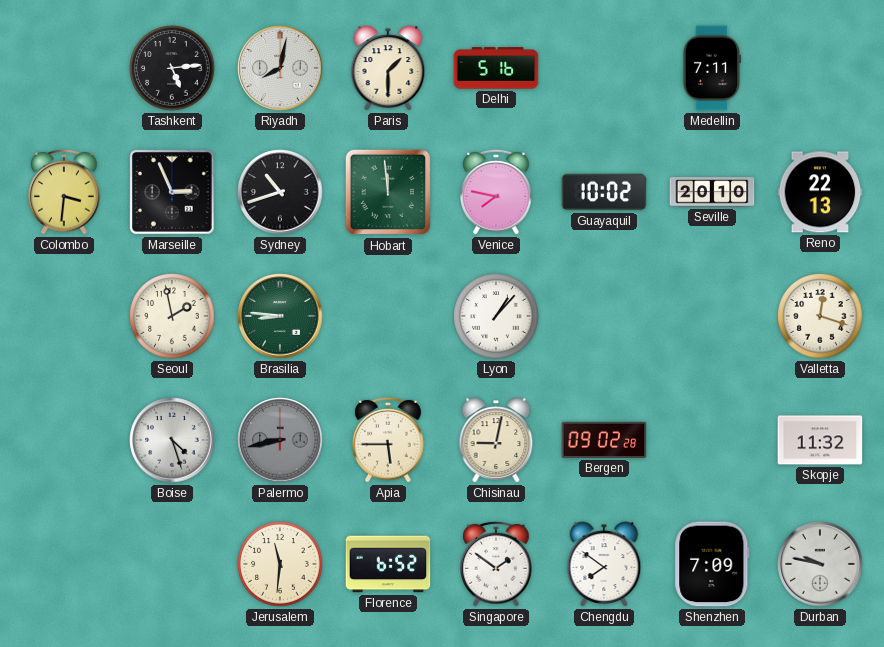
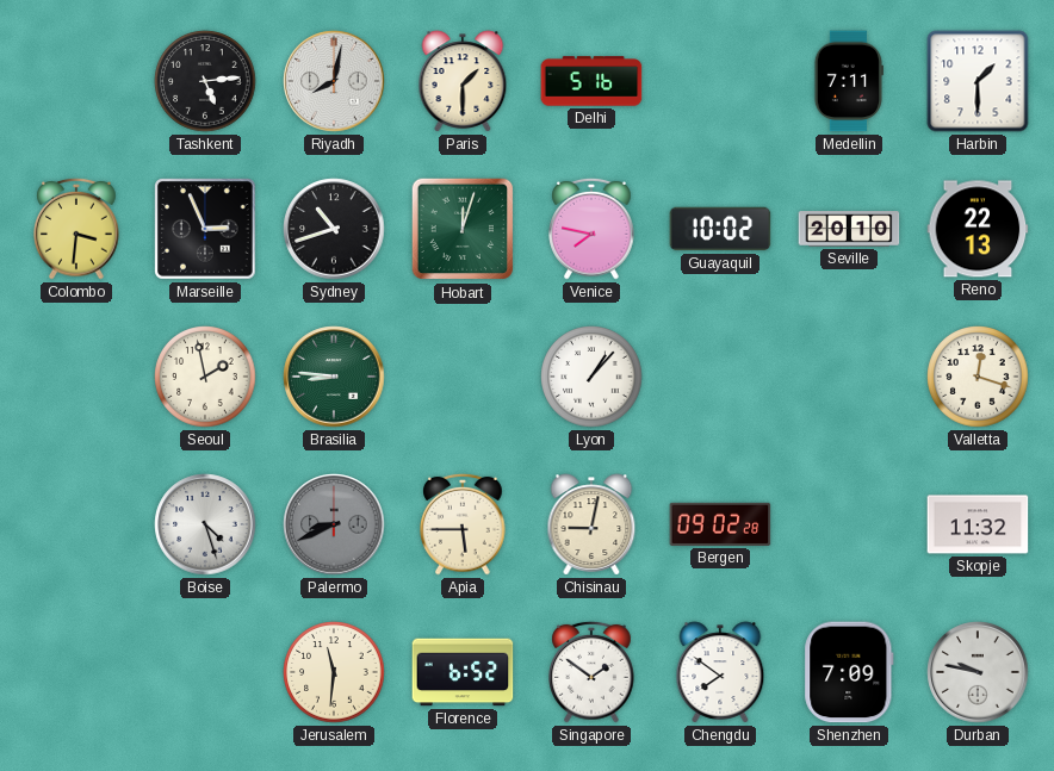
Harbin: none -> 1:30
Hobart: 11:59 -> 12:03
Palermo: 8:43 -> 8:41
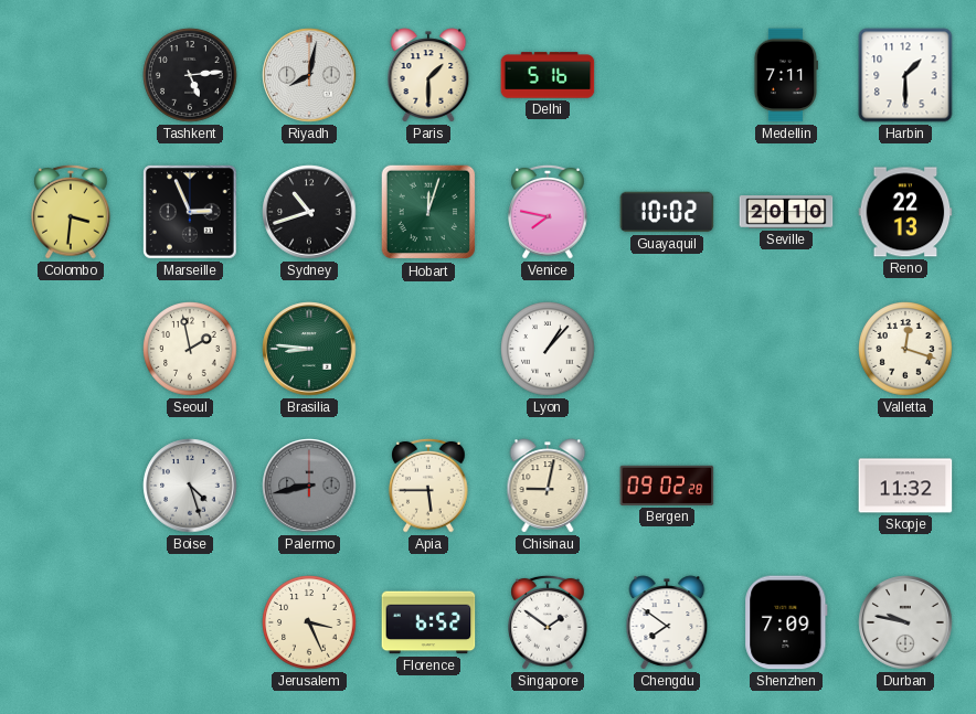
Palermo: 8:41 -> 8:43
Jerusalem: 11:31 -> 3:26
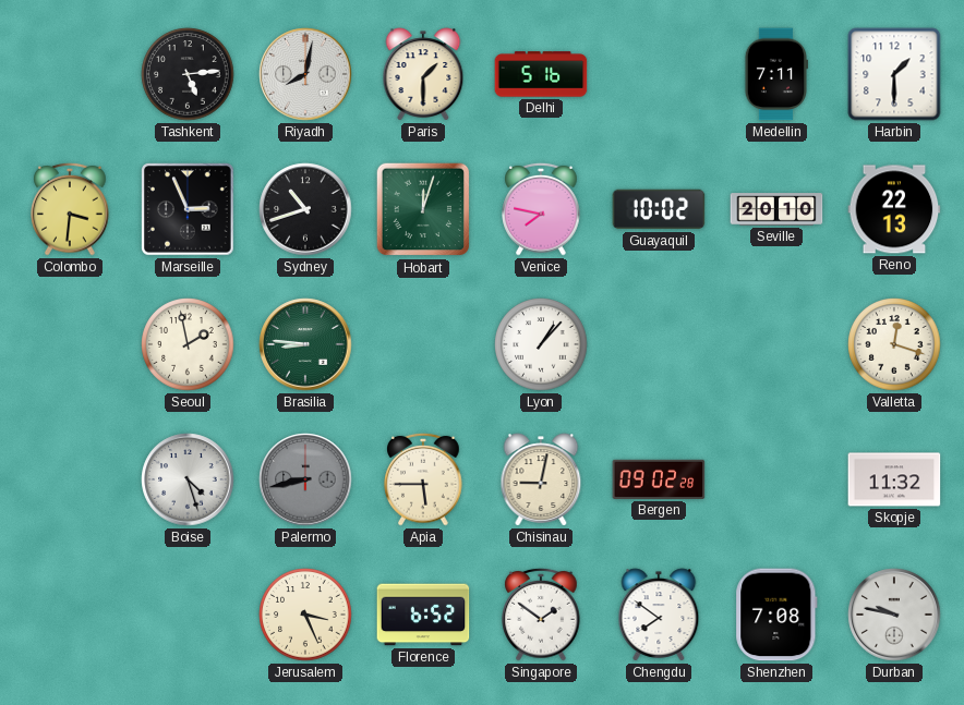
Shenzhen: 7:09 -> 7:08
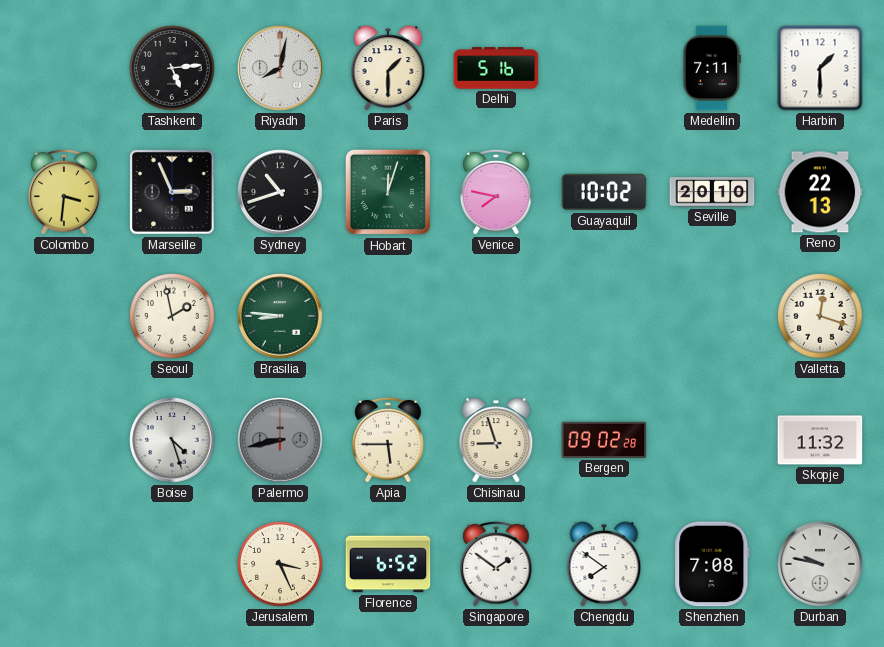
Lyon: 1:07 -> none
Chisinau: 9:02 -> 8:57
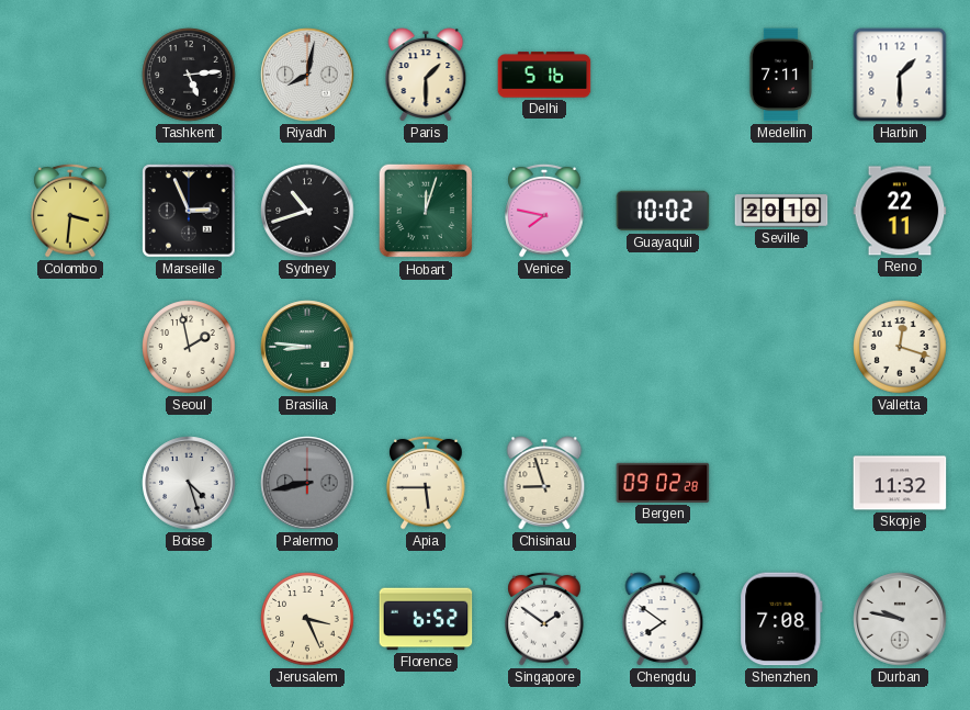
Reno: 22:13 -> 22:11
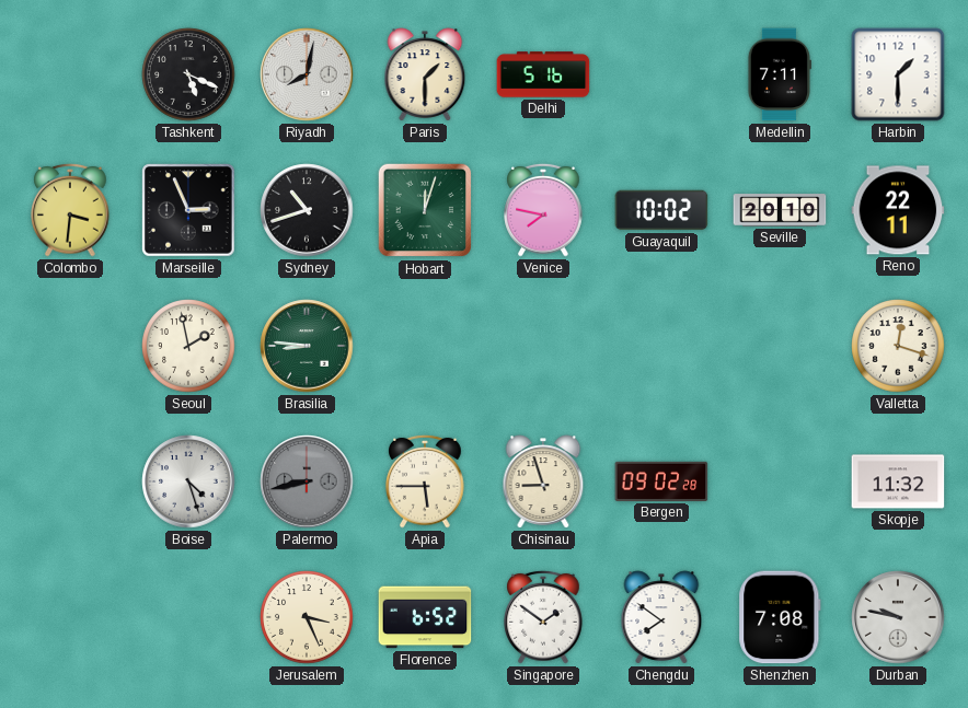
Tashkent: 5:14 -> 5:19
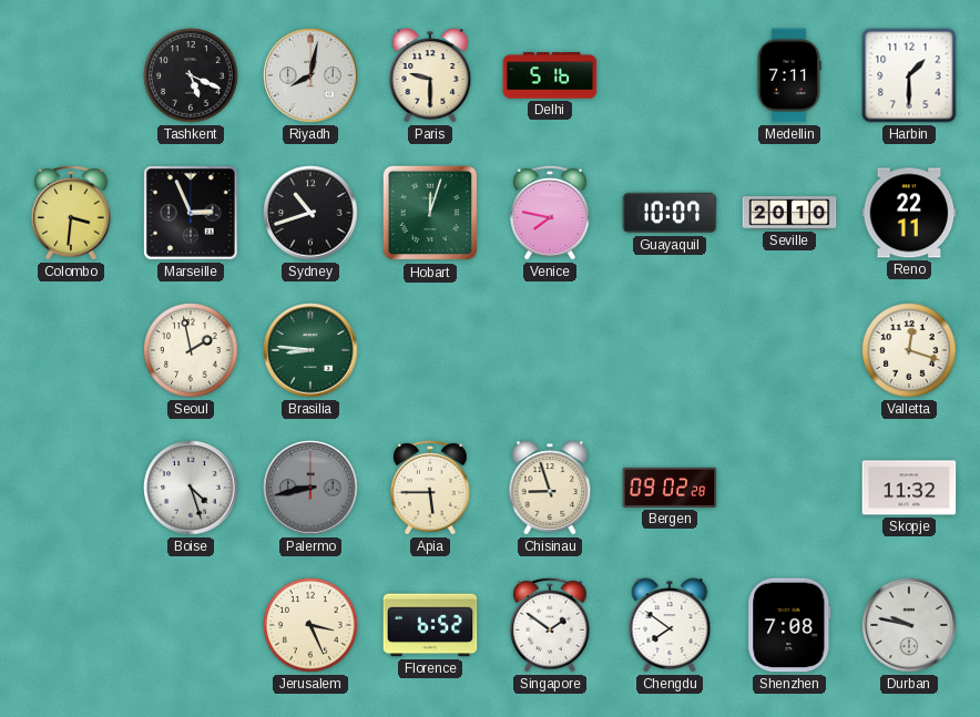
Paris: 1:30 -> 9:30
Guayaquil: 10:02 -> 10:07
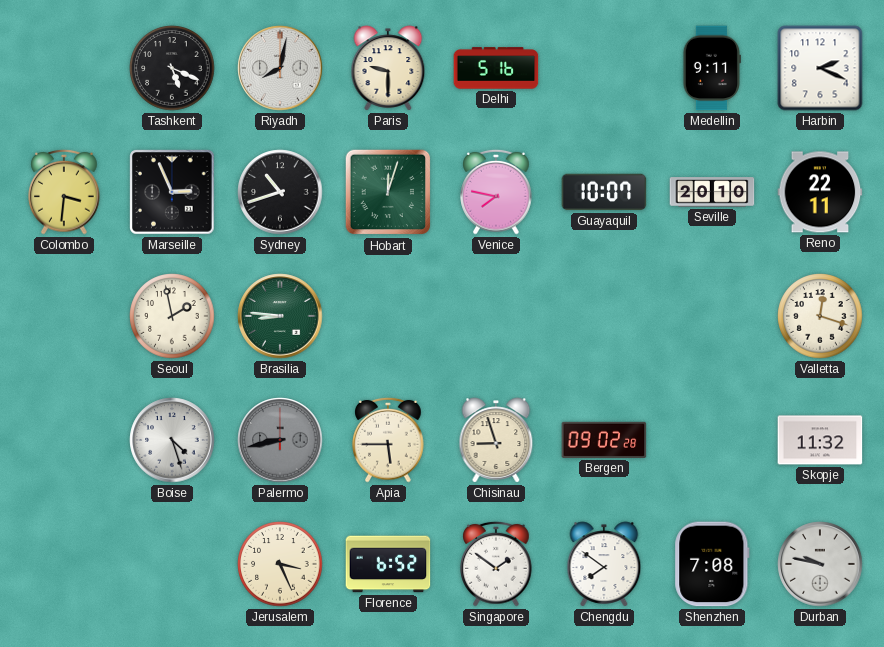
Medellin: 7:11 -> 9:11
Harbin: 1:30 -> 2:19
